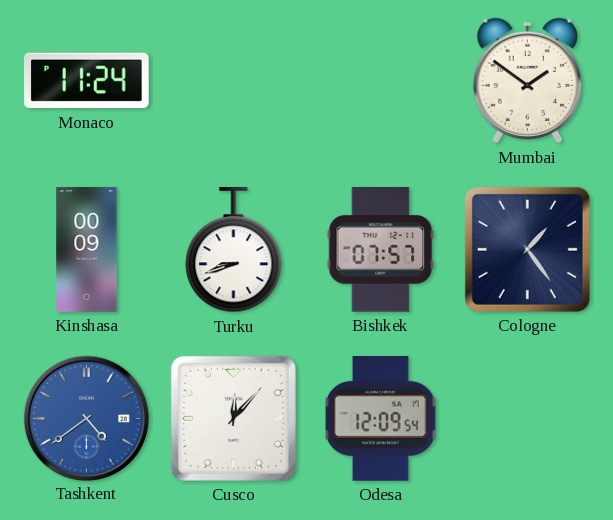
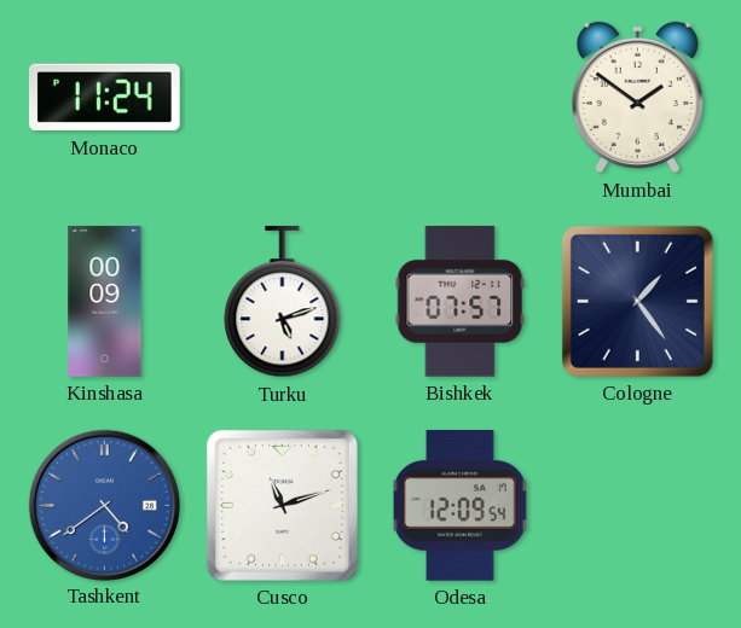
Turku: 8:42 -> 5:12
Cusco: 12:07 -> 11:12
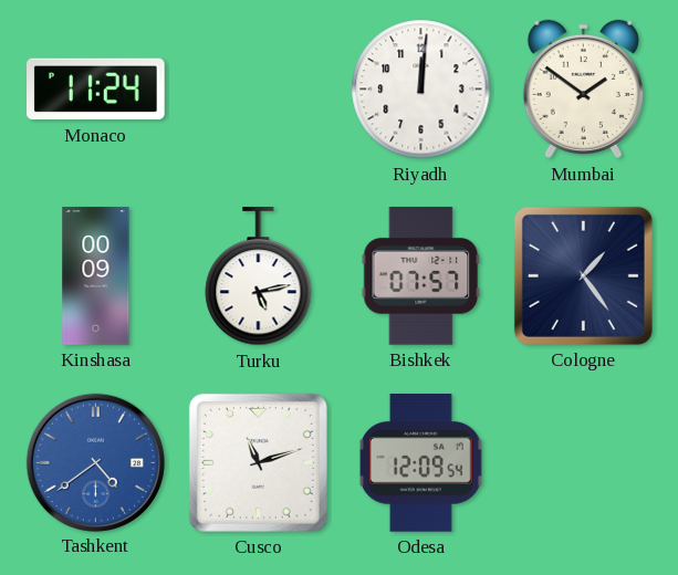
Riyadh: none -> 12:01
Turku: 5:12 -> 5:13
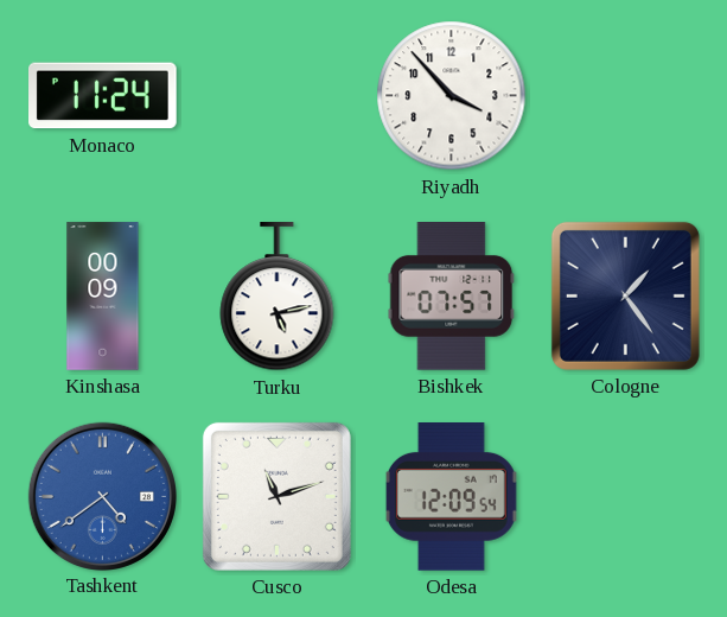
Riyadh: 12:01 -> 3:53
Mumbai: 1:51 -> none
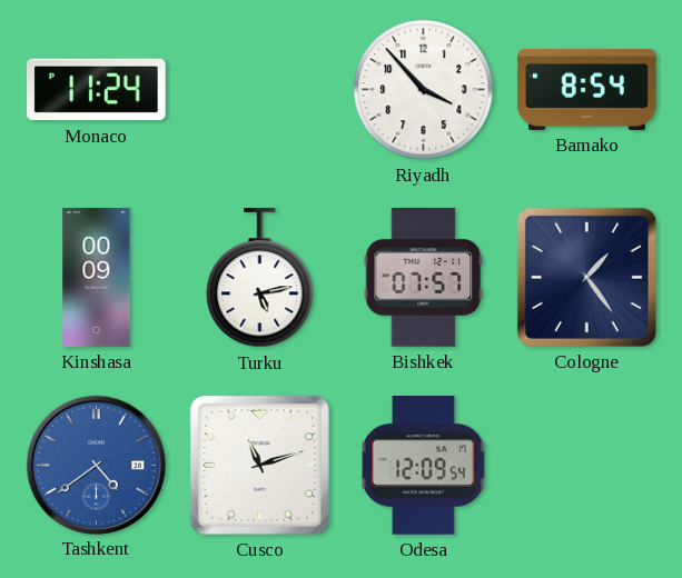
Bamako: none -> 8:54
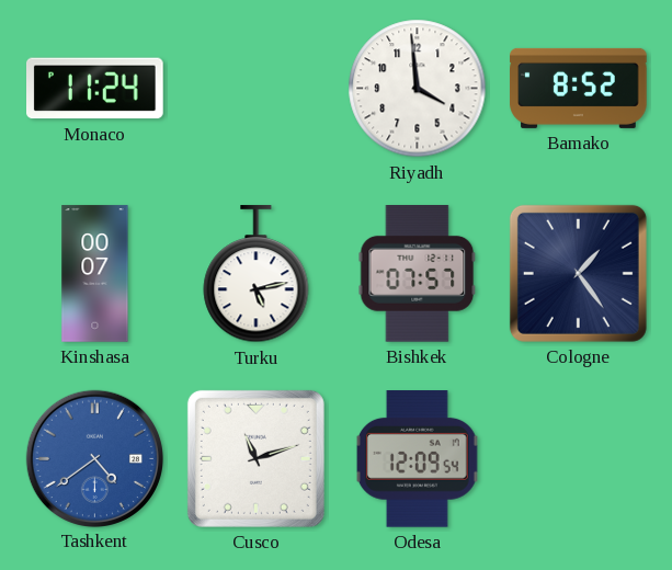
Riyadh: 3:53 -> 3:59
Bamako: 8:54 -> 8:52
Kinshasa: 00:09 -> 00:07
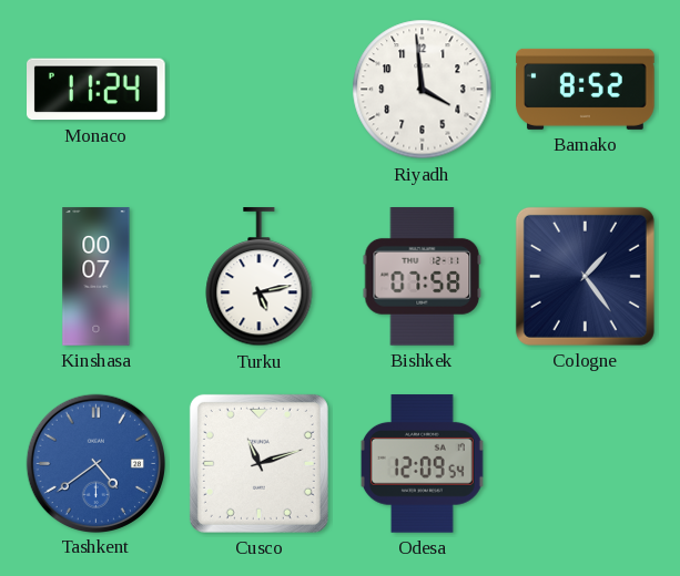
Bishkek: 07:57 -> 07:58
